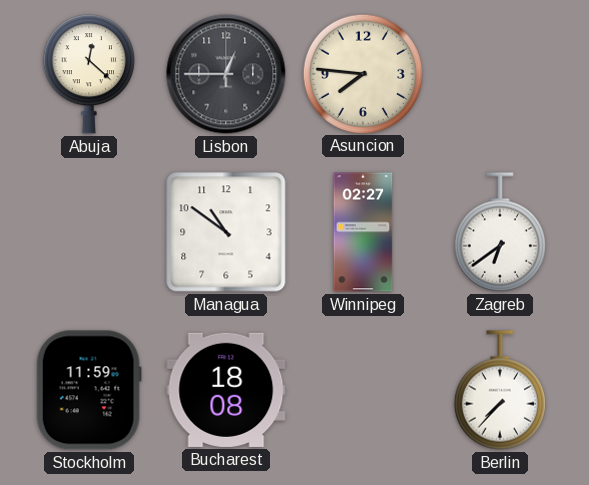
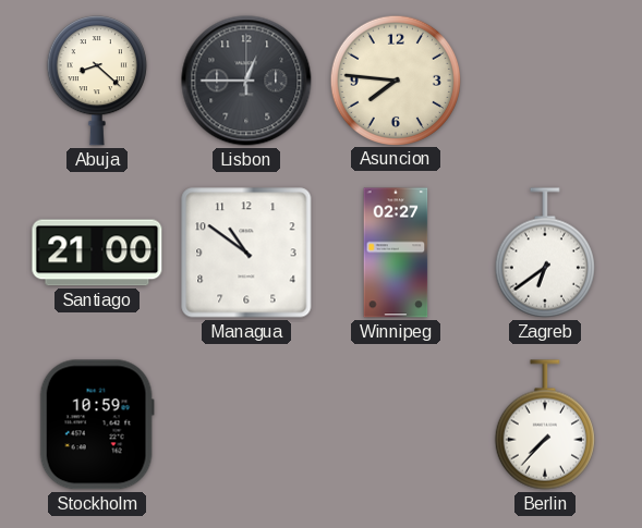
Abuja: 12:22 -> 8:22
Santiago: none -> 21:00
Stockholm: 11:59 -> 10:59
Bucharest: 18:08 -> none
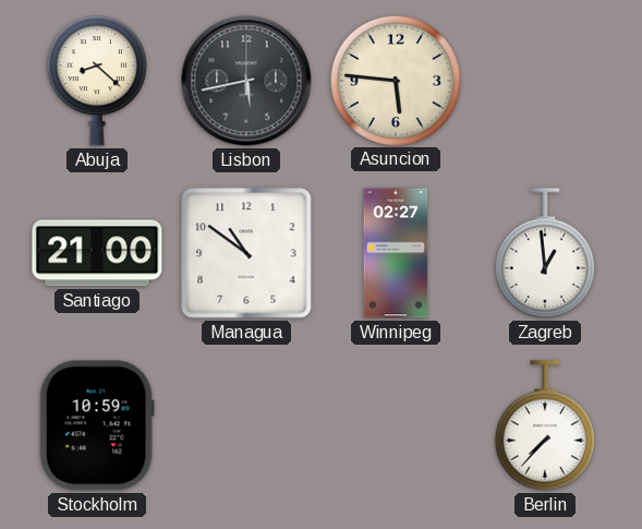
Lisbon: 12:45 -> 5:43
Asuncion: 7:46 -> 5:46
Zagreb: 6:39 -> 12:59
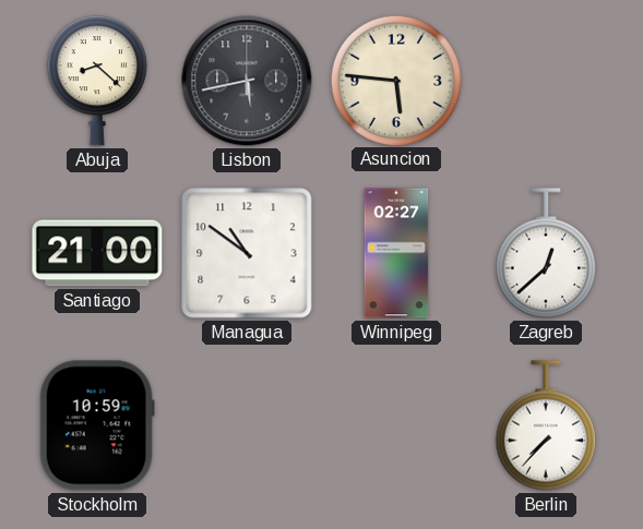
Zagreb: 12:59 -> 12:38
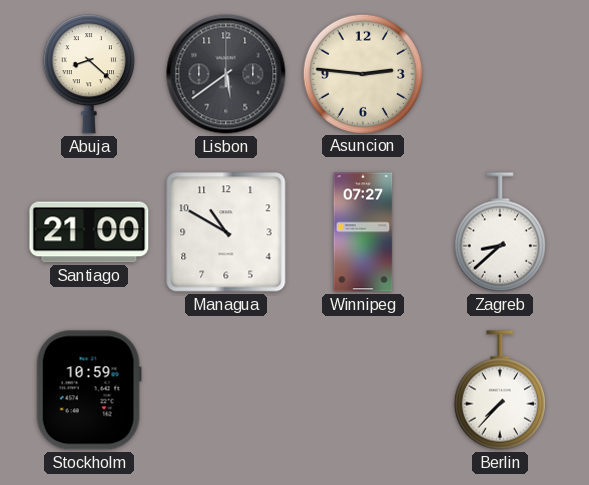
Lisbon: 5:43 -> 5:39
Asuncion: 5:46 -> 2:46
Managua: 10:51 -> 10:50
Winnipeg: 02:27 -> 07:27
Zagreb: 12:38 -> 8:38
